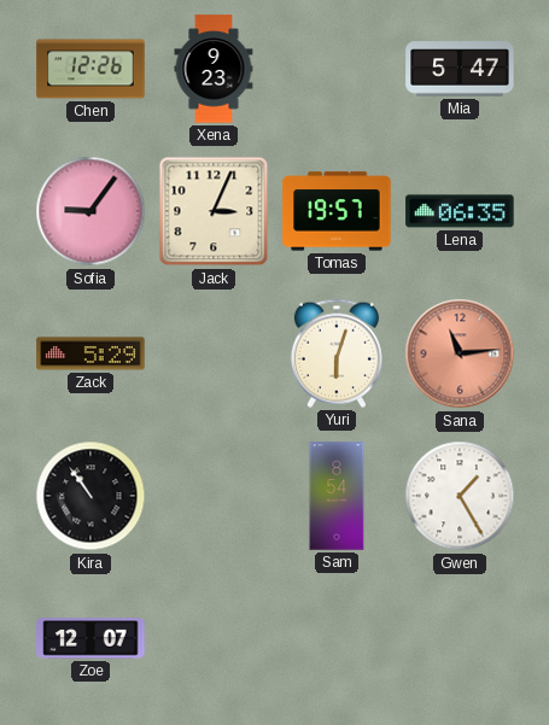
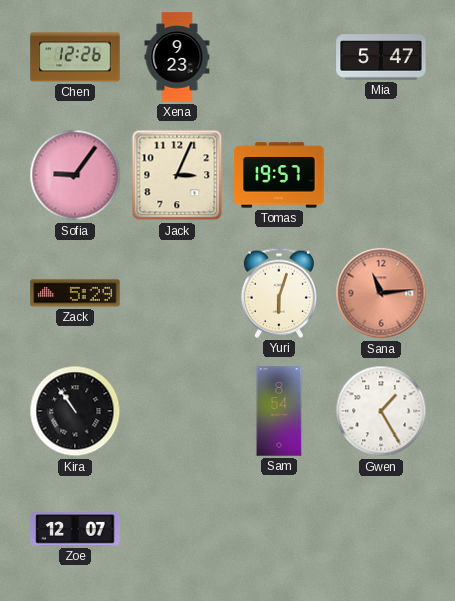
Lena: 06:35 -> none
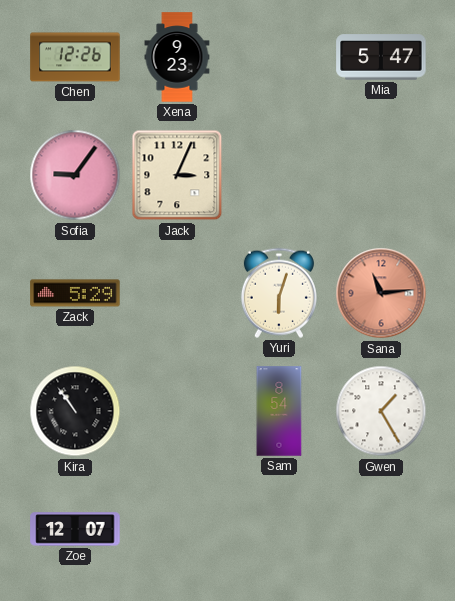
Tomas: 19:57 -> none
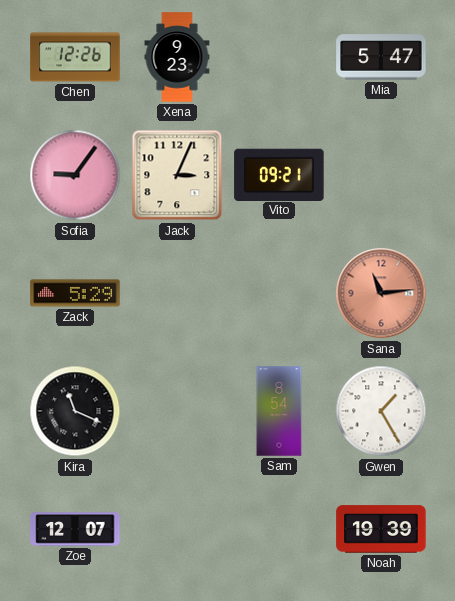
Vito: none -> 09:21
Yuri: 6:03 -> none
Kira: 10:54 -> 11:19
Noah: none -> 19:39
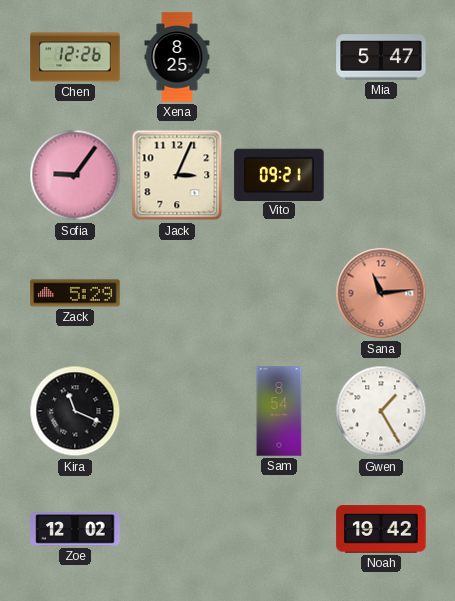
Xena: 9:23 -> 8:25
Zoe: 12:07 -> 12:02
Noah: 19:39 -> 19:42
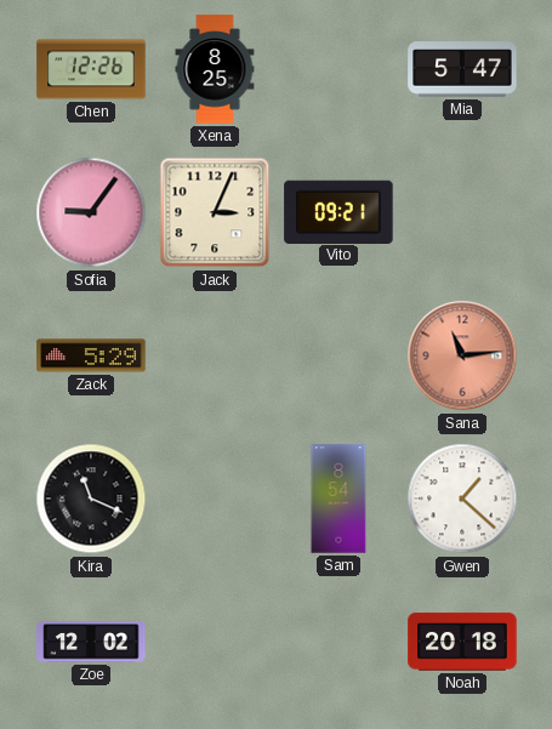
Gwen: 1:25 -> 1:22
Noah: 19:42 -> 20:18
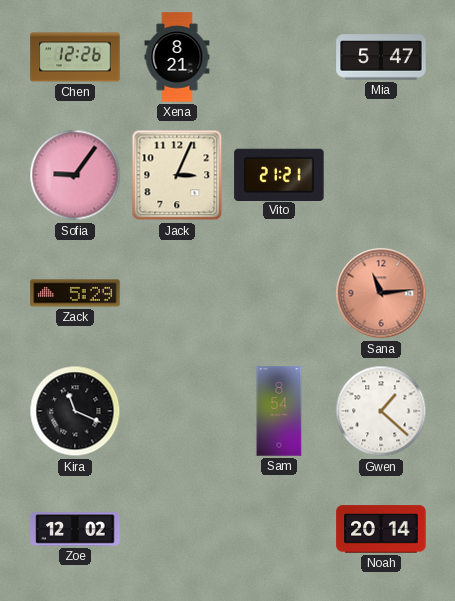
Xena: 8:25 -> 8:21
Vito: 09:21 -> 21:21
Noah: 20:18 -> 20:14
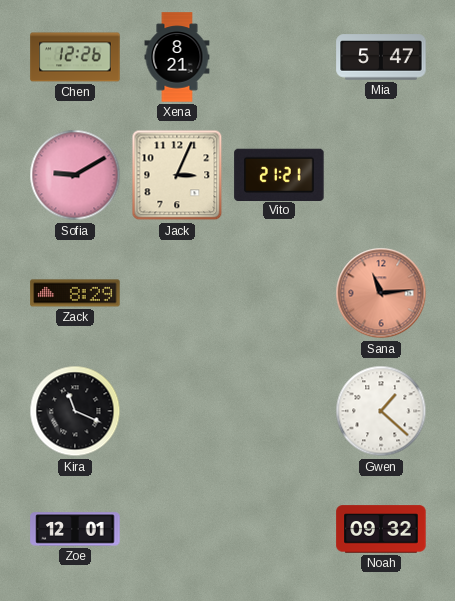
Sofia: 9:06 -> 9:10
Zack: 5:29 -> 8:29
Sam: 8:54 -> none
Zoe: 12:02 -> 12:01
Noah: 20:14 -> 09:32
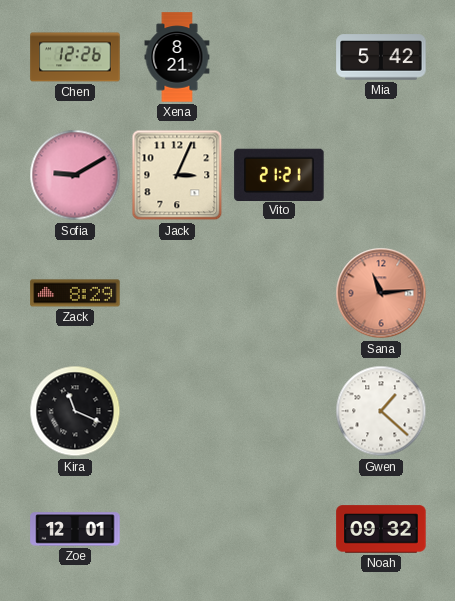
Mia: 5:47 -> 5:42
